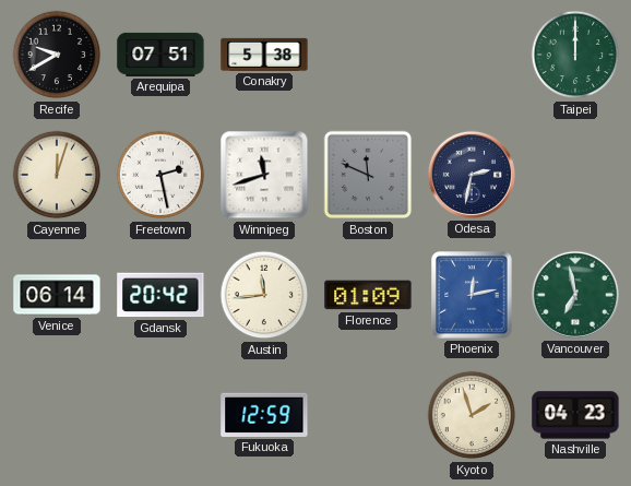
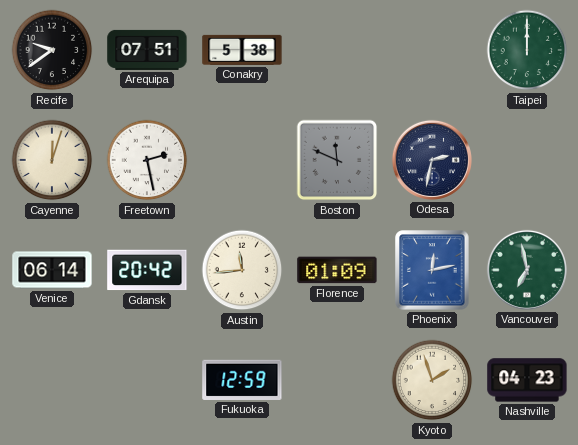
Recife: 9:40 -> 9:39
Winnipeg: 11:42 -> none
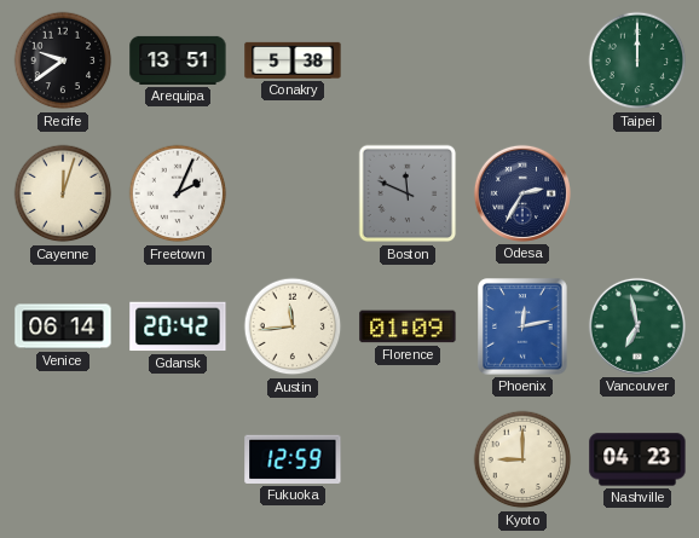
Arequipa: 07:51 -> 13:51
Freetown: 2:28 -> 2:04
Odesa: 2:32 -> 2:35
Kyoto: 1:57 -> 9:00
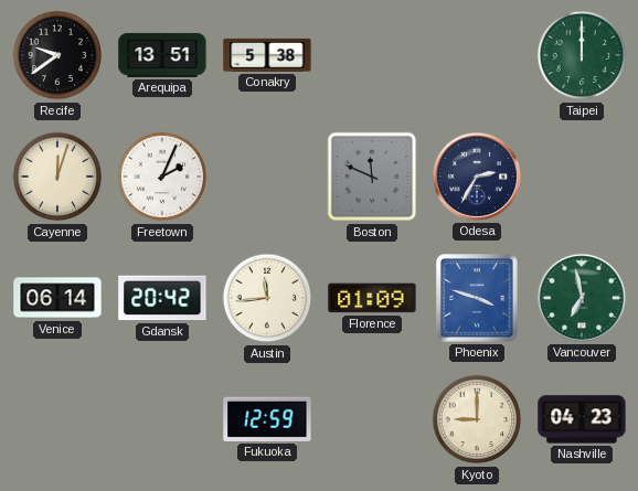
Phoenix: 12:13 -> 3:48
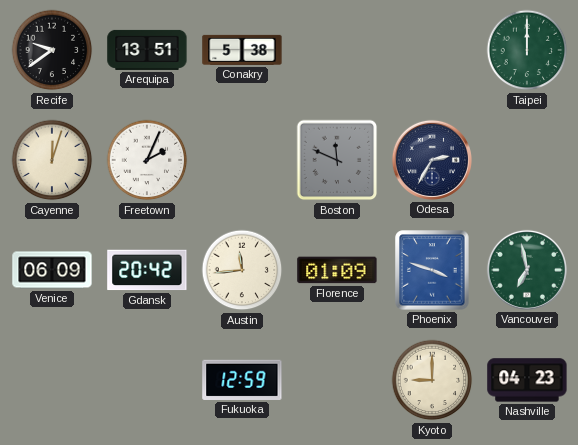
Venice: 06:14 -> 06:09
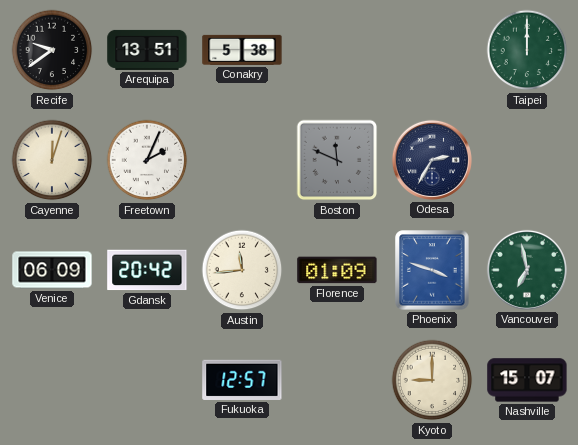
Fukuoka: 12:59 -> 12:57
Nashville: 04:23 -> 15:07
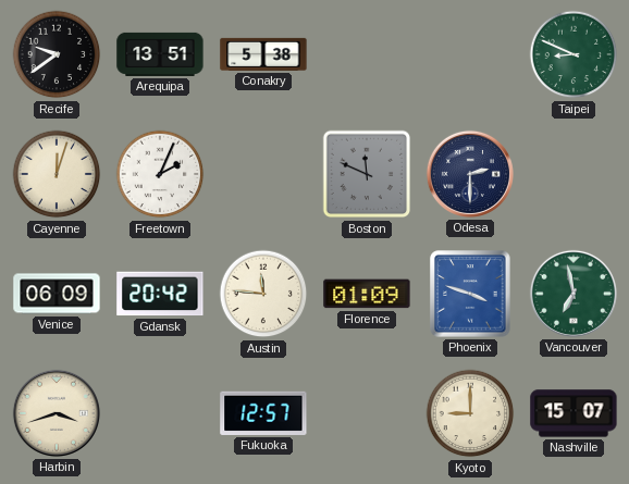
Taipei: 12:00 -> 8:49
Odesa: 2:35 -> 2:30
Austin: 11:44 -> 11:46
Harbin: none -> 3:42
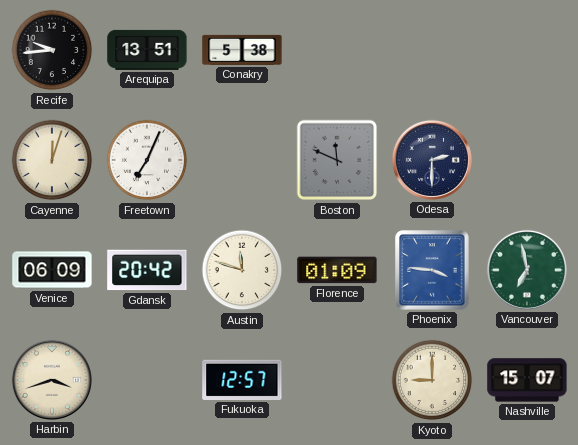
Recife: 9:39 -> 9:44
Taipei: 8:49 -> none
Freetown: 2:04 -> 7:04
Austin: 11:46 -> 11:48
Phoenix: 3:48 -> 3:46
